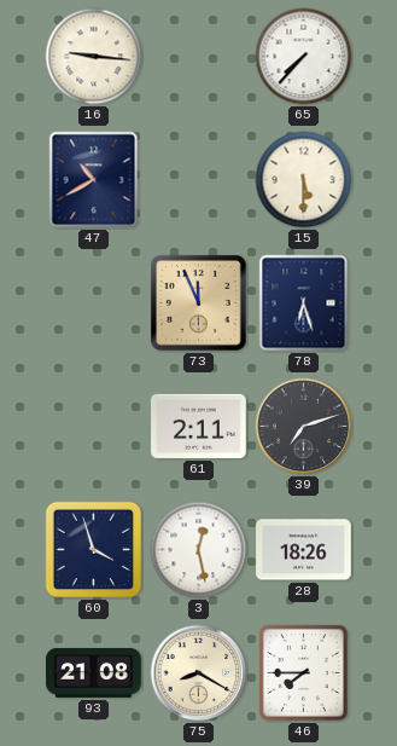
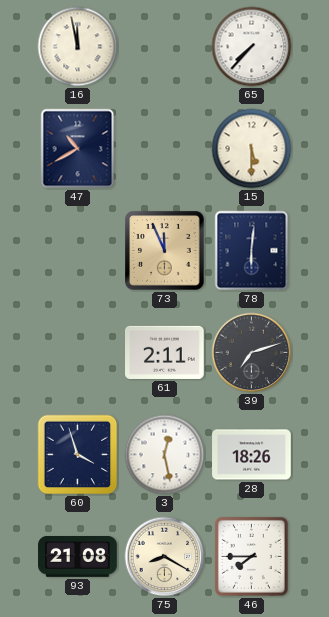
16: 9:16 -> 11:58
78: 6:27 -> 6:01
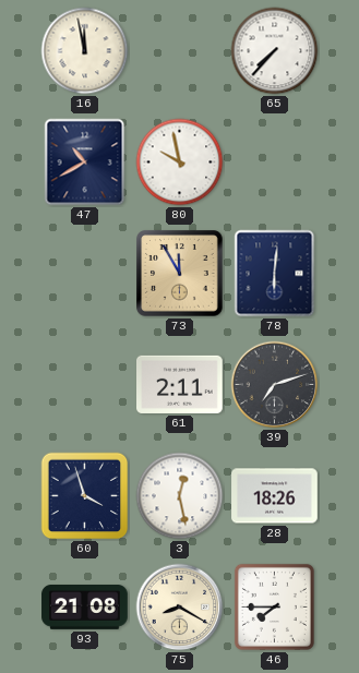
80: none -> 9:58
15: 5:30 -> none
73: 11:56 -> 11:55
